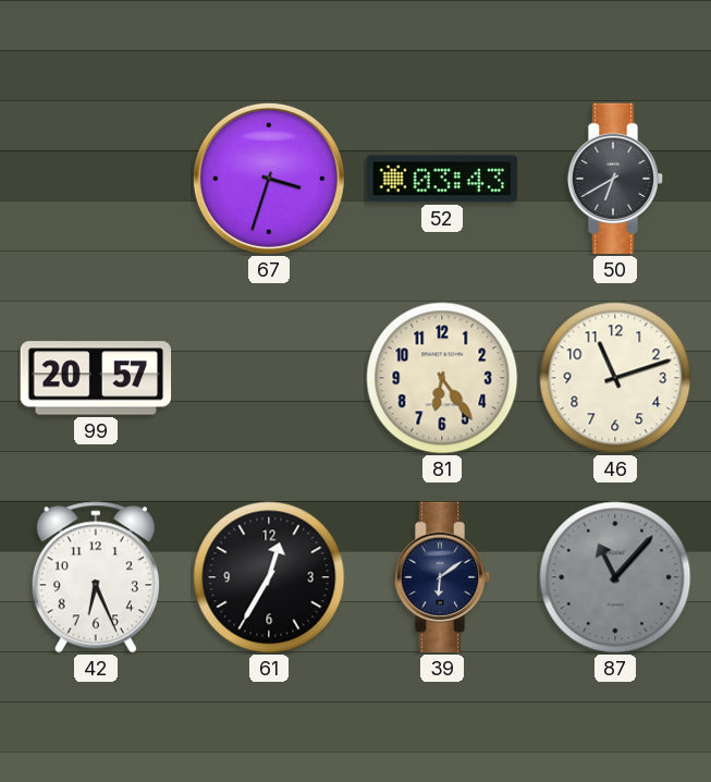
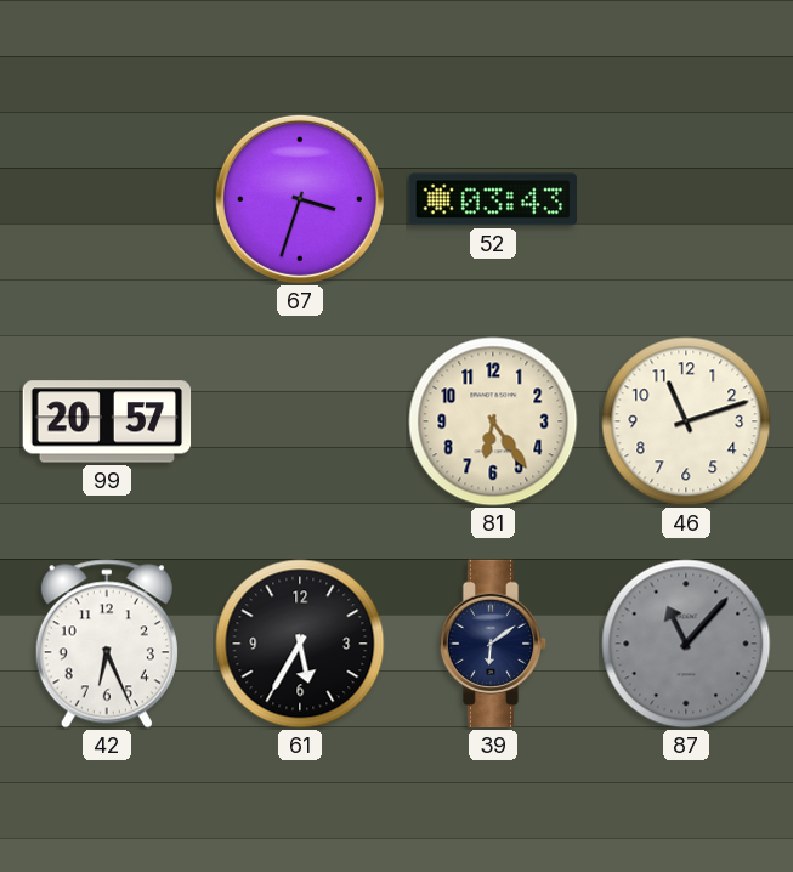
50: 6:40 -> none
61: 12:35 -> 5:35
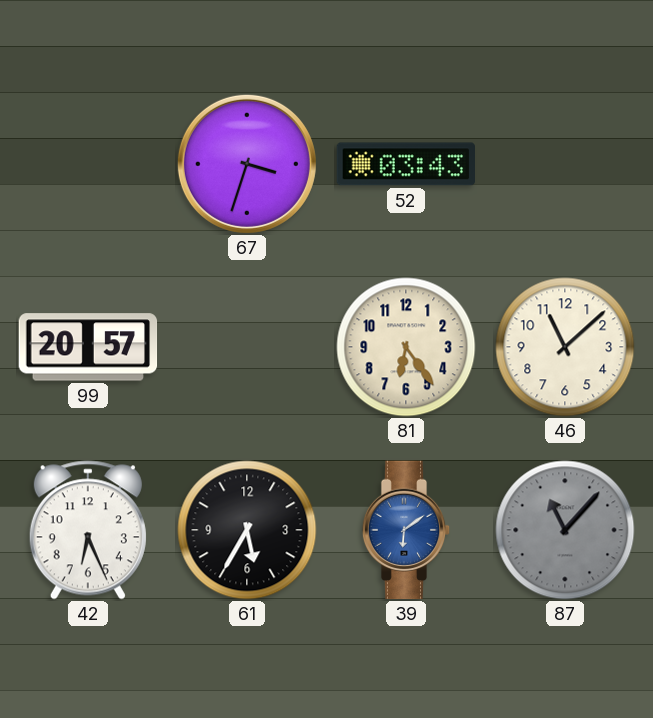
46: 11:12 -> 11:08
39 dial: navy -> blue
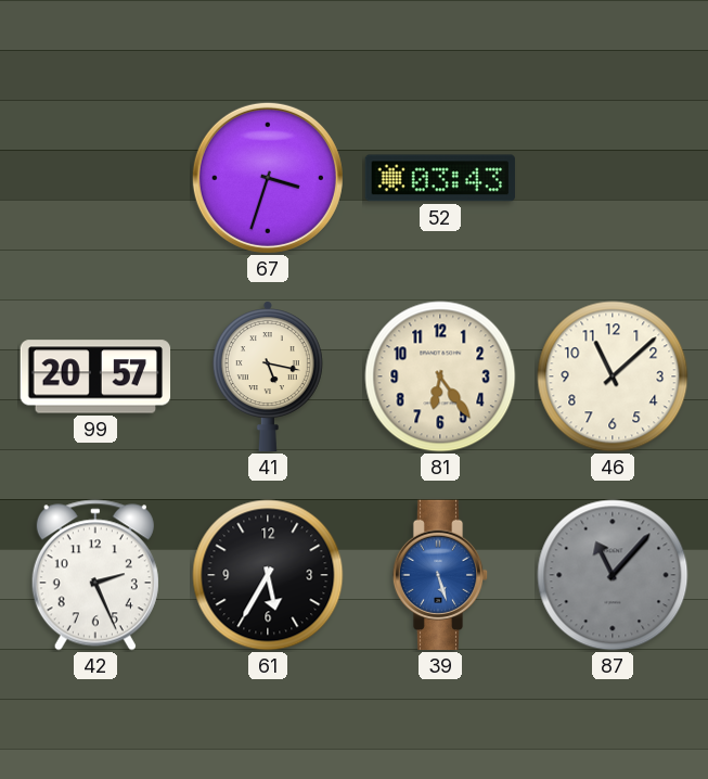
41: none -> 5:17
42: 6:26 -> 2:26
39: 6:09 -> 5:27
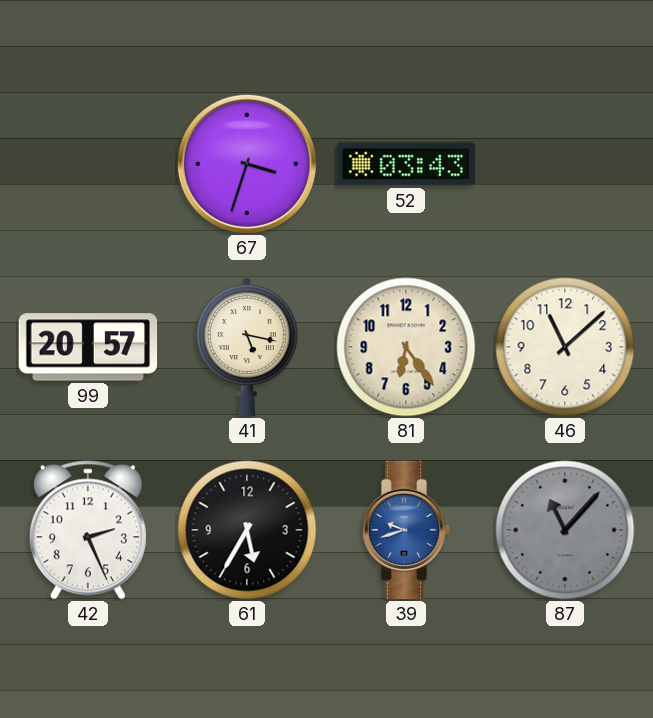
39: 5:27 -> 9:42
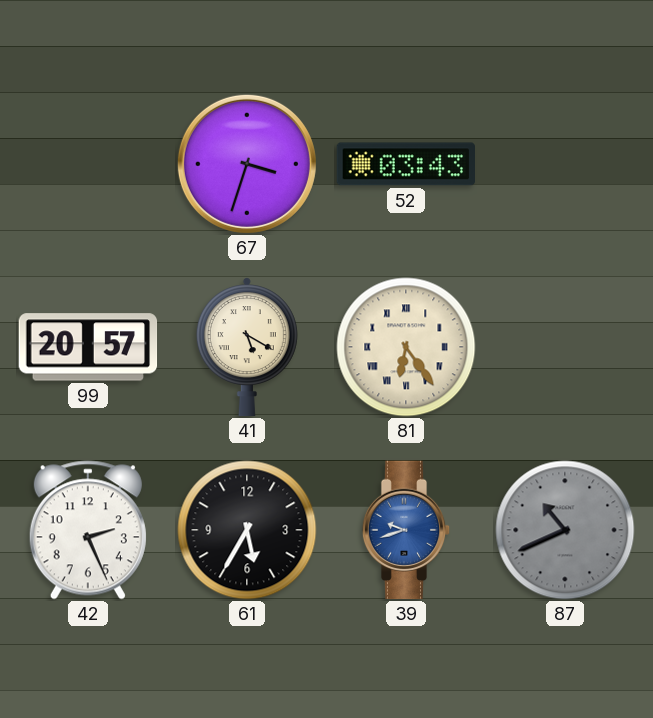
41: 5:17 -> 5:20
81 numerals: Arabic -> Roman
46: 11:08 -> none
87: 11:07 -> 10:41
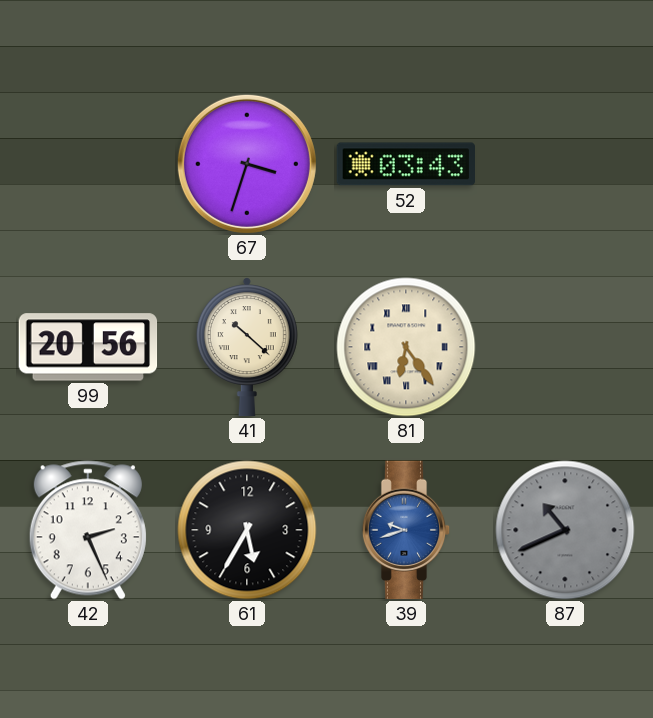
99: 20:57 -> 20:56
41: 5:20 -> 10:22
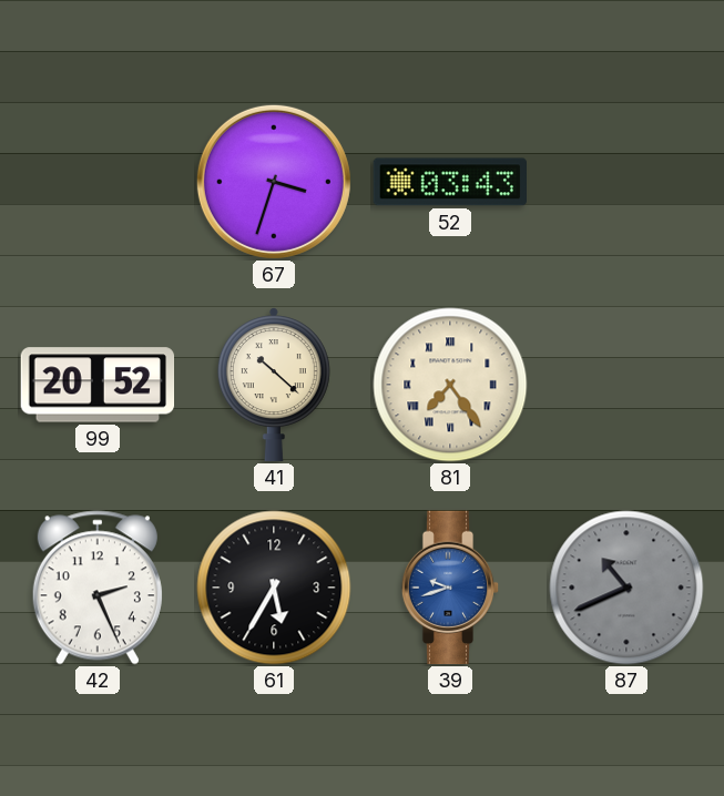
99: 20:56 -> 20:52
81: 6:24 -> 7:24
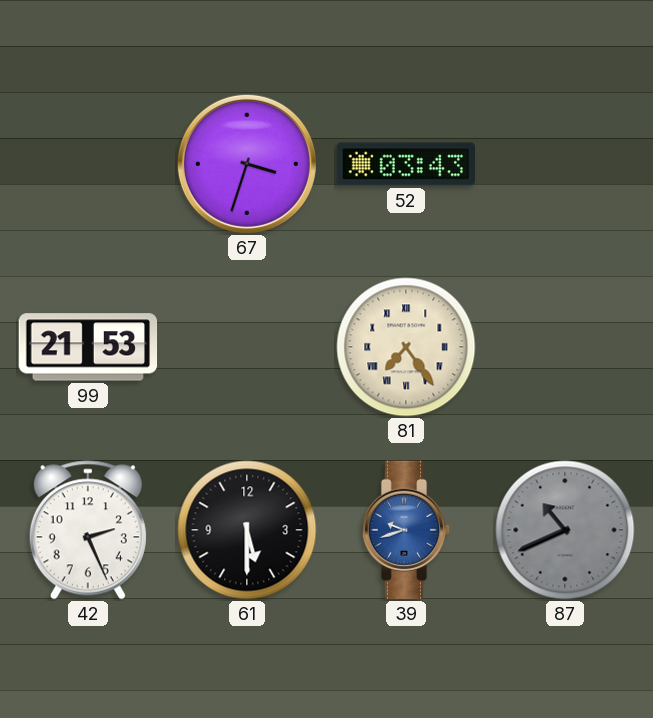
99: 20:52 -> 21:53
41: 10:22 -> none
61: 5:35 -> 5:30
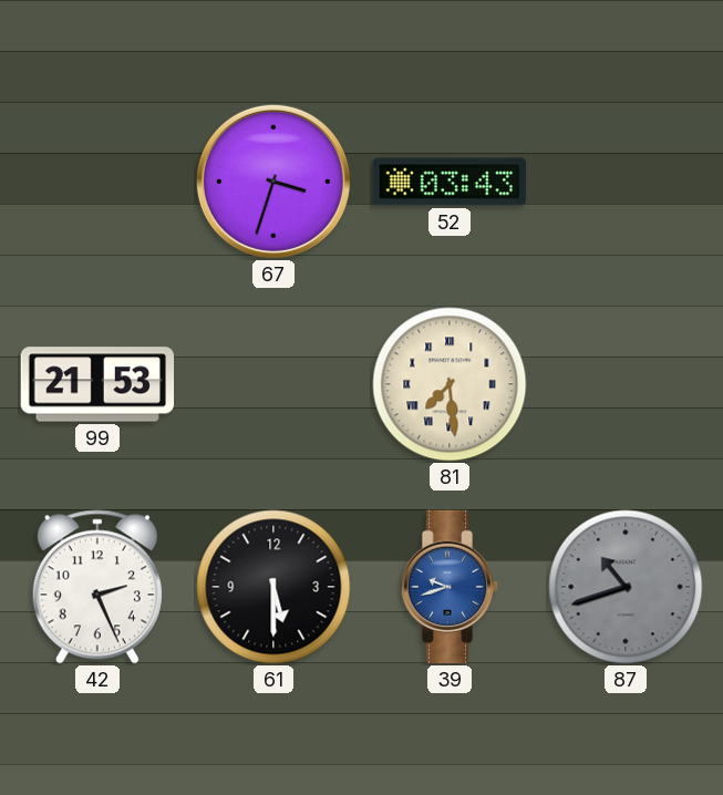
81: 7:24 -> 7:29
87: 10:41 -> 10:42
